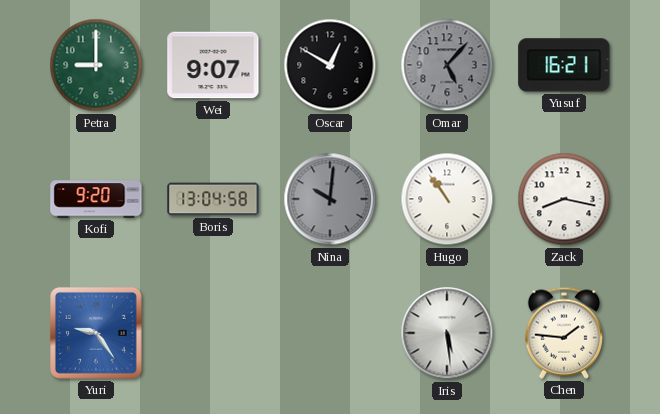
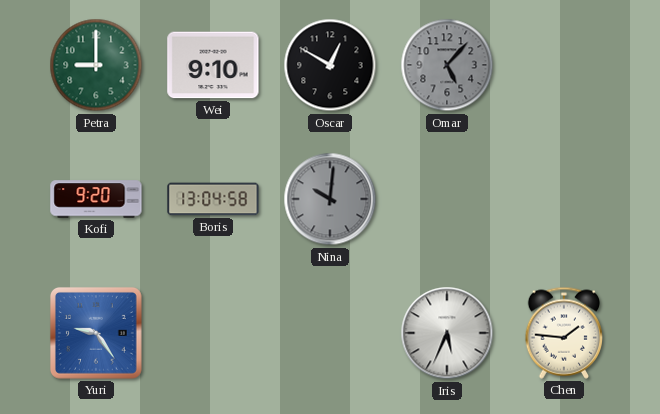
Wei: 9:07 -> 9:10
Yusuf: 16:21 -> none
Hugo: 10:54 -> none
Zack: 8:17 -> none
Iris: 5:29 -> 5:34
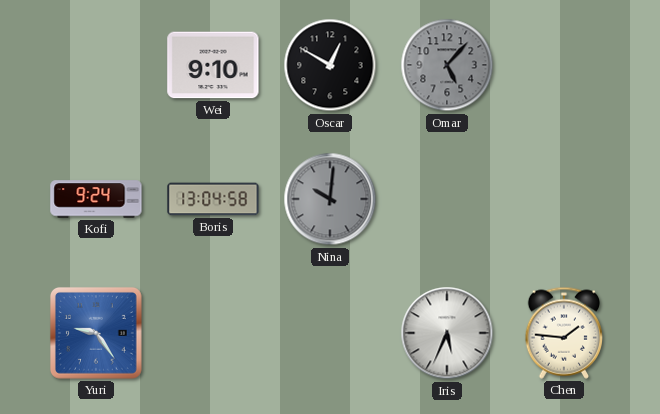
Petra: 9:00 -> none
Kofi: 9:20 -> 9:24
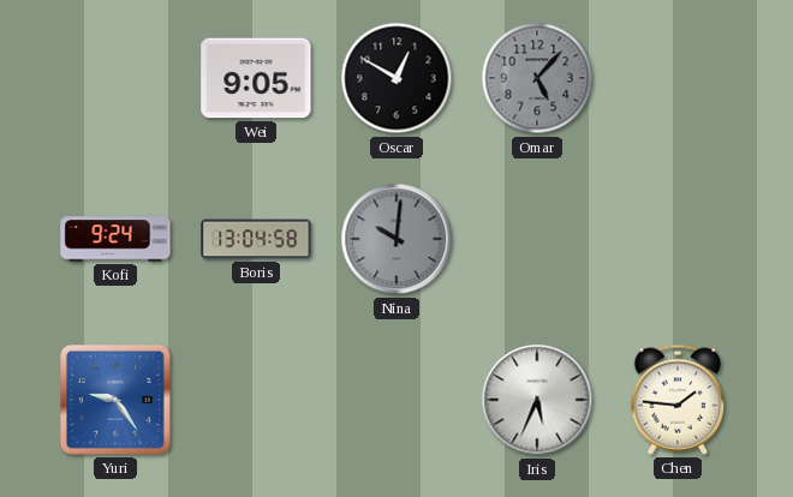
Wei: 9:10 -> 9:05
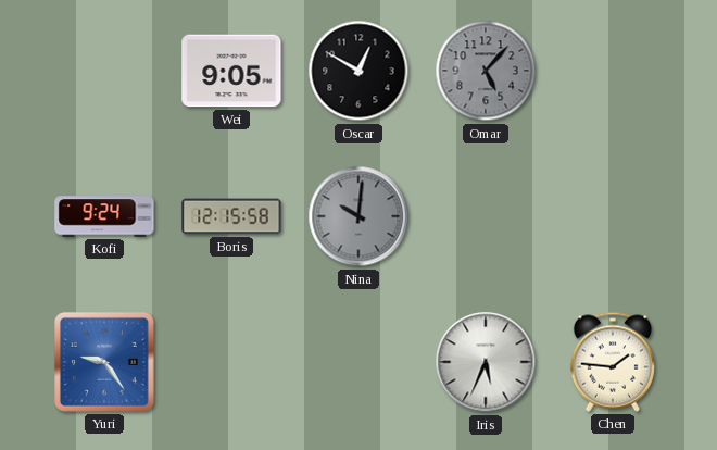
Boris: 13:04 -> 12:15
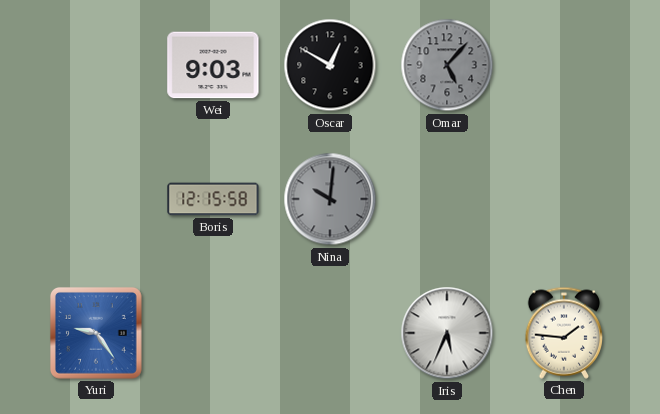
Wei: 9:05 -> 9:03
Kofi: 9:24 -> none
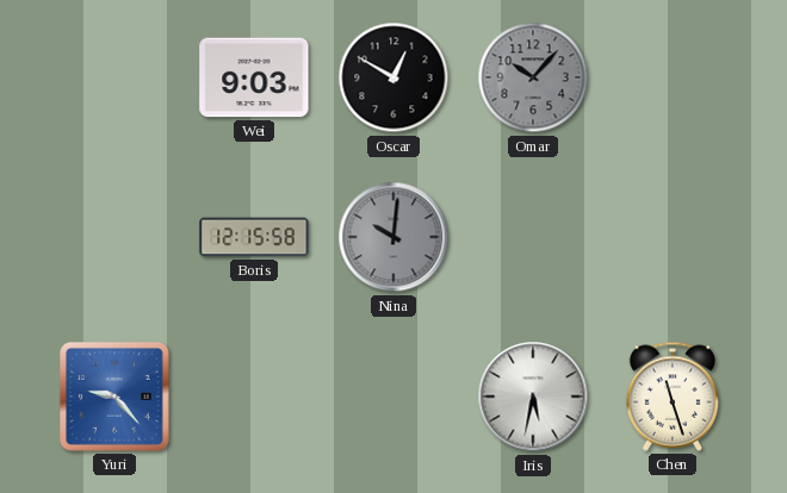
Omar: 5:07 -> 10:07
Yuri: 9:24 -> 9:23
Iris: 5:34 -> 5:32
Chen: 1:46 -> 11:27
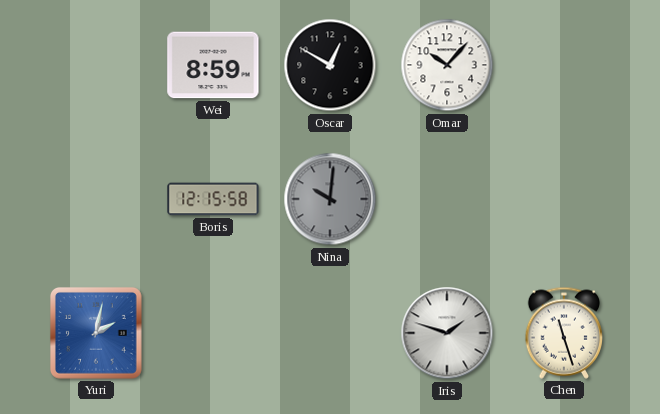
Wei: 9:03 -> 8:59
Omar dial: grey -> white
Yuri: 9:23 -> 2:02
Iris: 5:32 -> 1:48
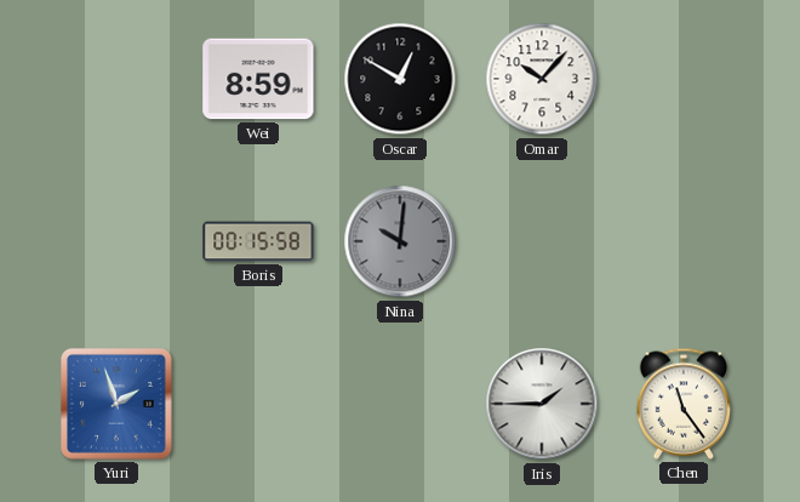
Boris: 12:15 -> 00:15
Yuri: 2:02 -> 1:57
Iris: 1:48 -> 1:45
Chen: 11:27 -> 11:24
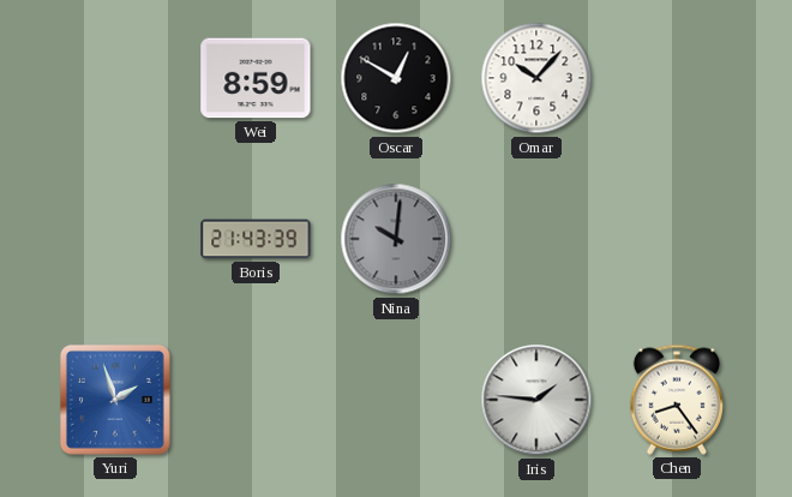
Boris: 00:15 -> 21:43
Iris: 1:45 -> 1:46
Chen: 11:24 -> 8:24
